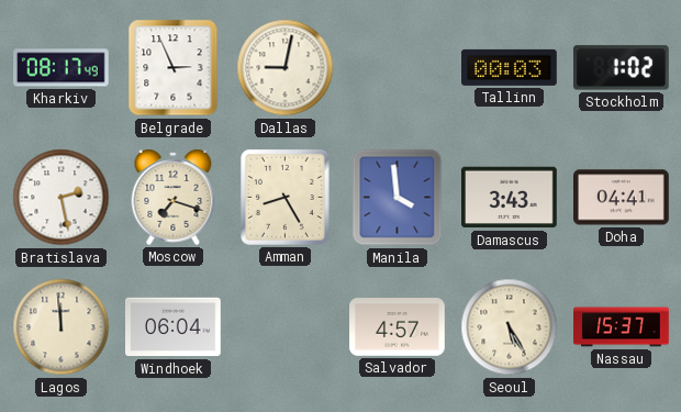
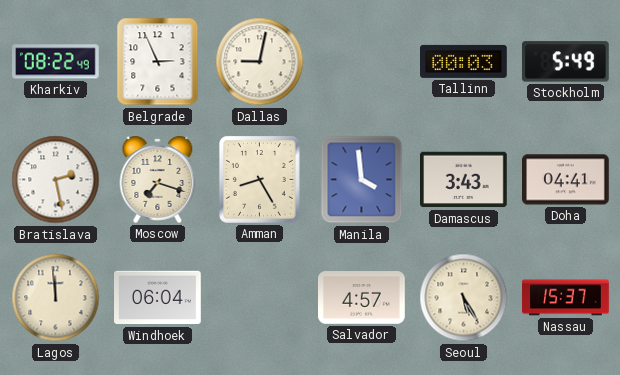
Kharkiv: 08:17 -> 08:22
Stockholm: 1:02 -> 5:49
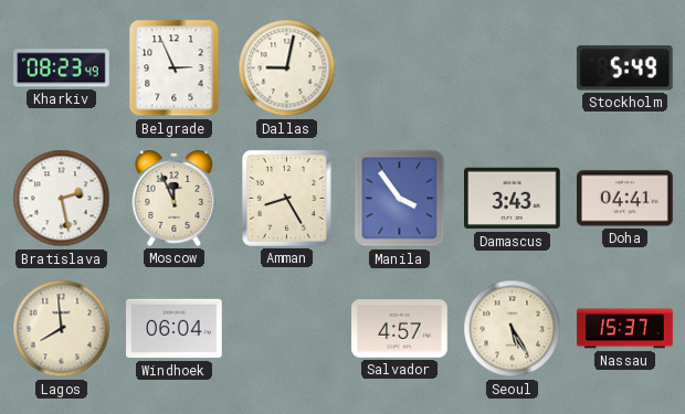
Kharkiv: 08:22 -> 08:23
Tallinn: 00:03 -> none
Moscow: 7:18 -> 11:56
Manila: 3:59 -> 3:54
Lagos: 11:59 -> 7:59
